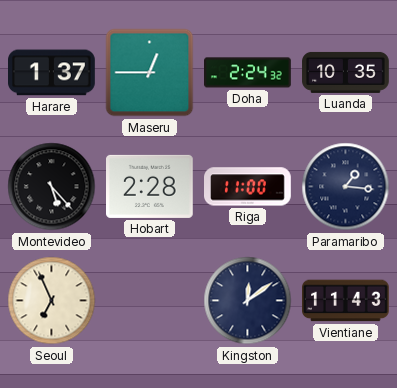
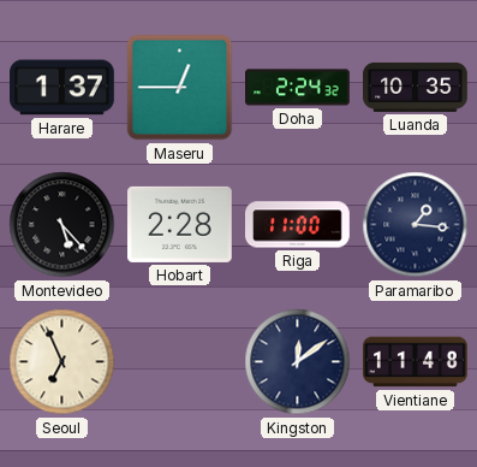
Vientiane: 11:43 -> 11:48
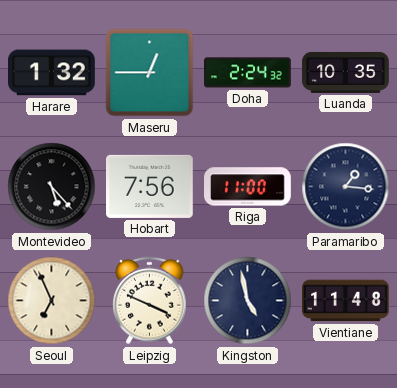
Harare: 1:37 -> 1:32
Hobart: 2:28 -> 7:56
Leipzig: none -> 3:49
Kingston: 12:09 -> 4:58
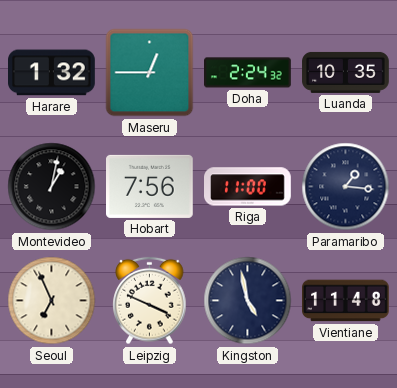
Montevideo: 5:23 -> 1:02
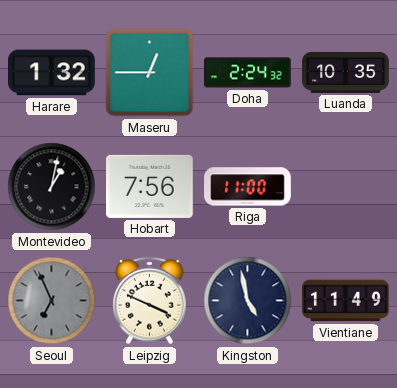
Paramaribo: 1:16 -> none
Seoul dial: cream -> grey
Vientiane: 11:48 -> 11:49
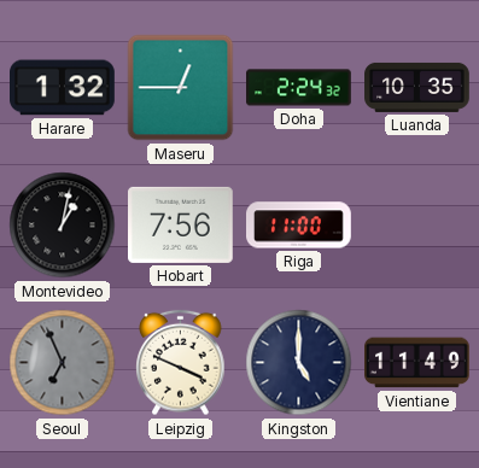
Kingston: 4:58 -> 5:00
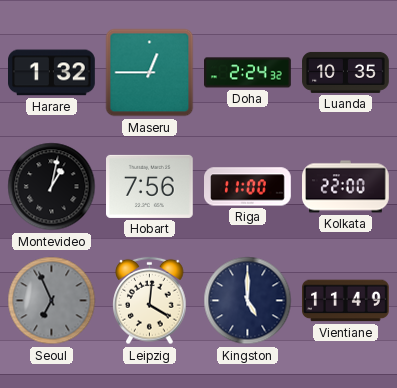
Kolkata: none -> 22:00
Leipzig: 3:49 -> 4:01
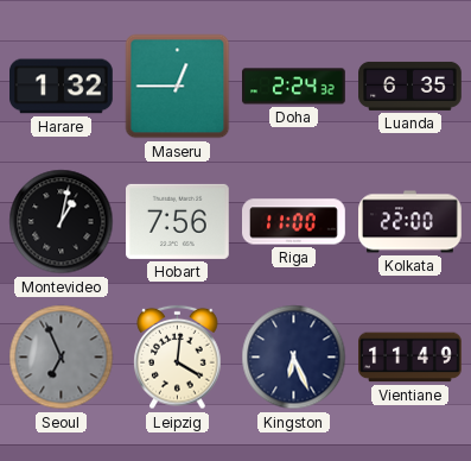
Luanda: 10:35 -> 6:35
Kingston: 5:00 -> 6:26
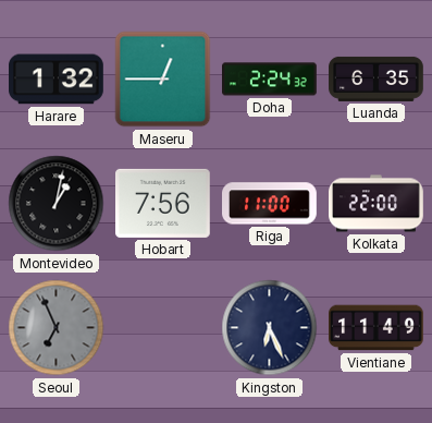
Leipzig: 4:01 -> none
